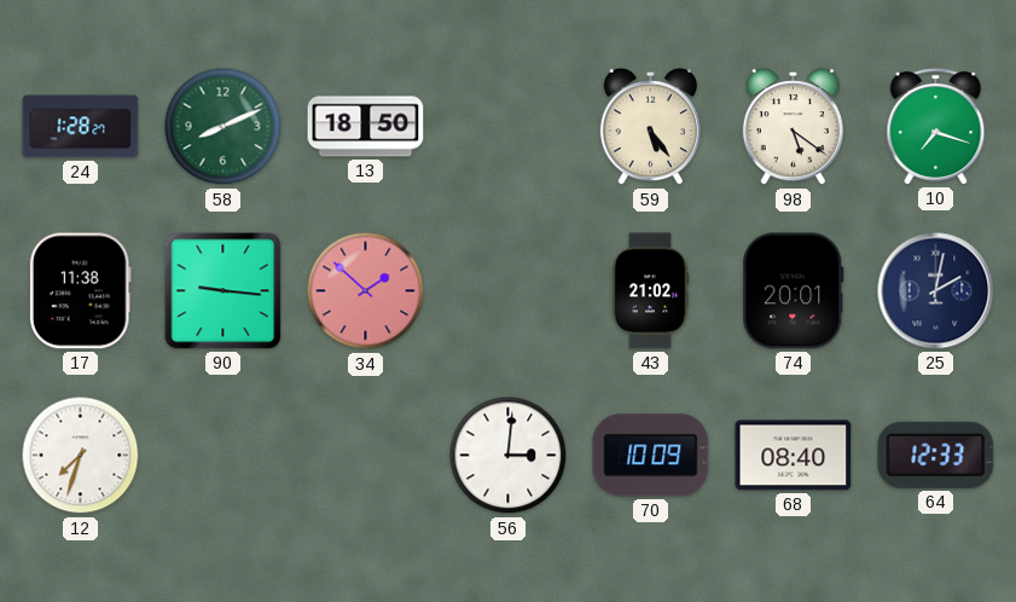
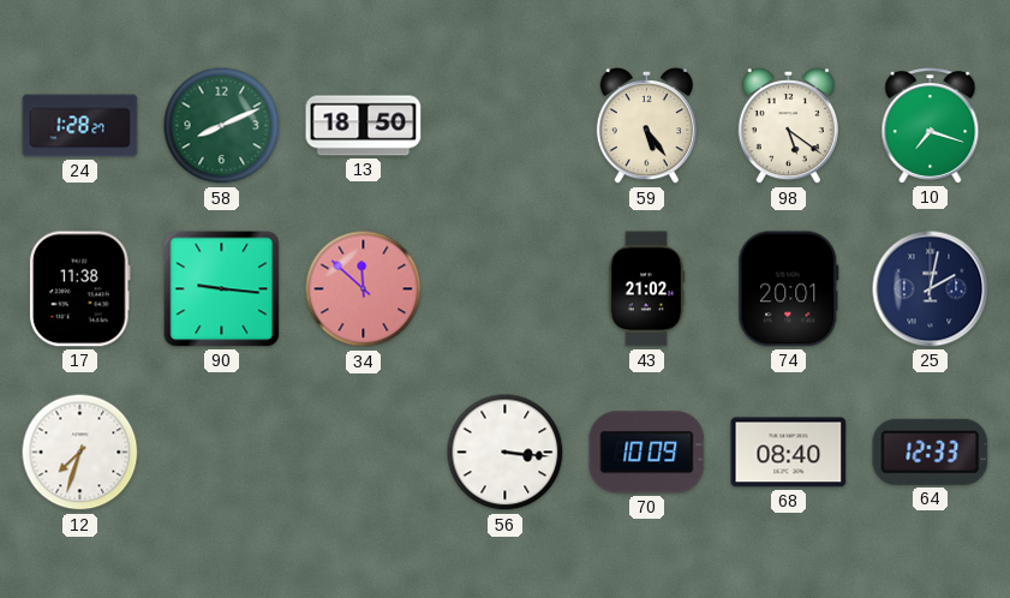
34: 1:52 -> 11:52
56: 3:01 -> 3:16
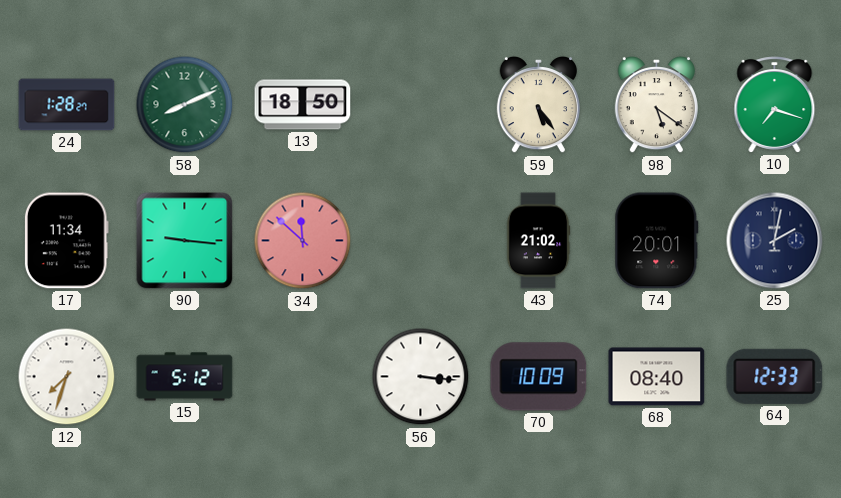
17: 11:38 -> 11:34
15: none -> 5:12
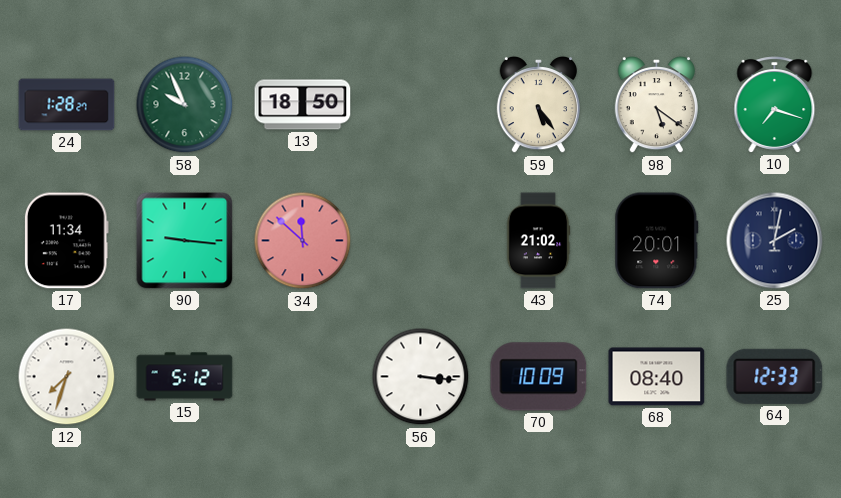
58: 8:11 -> 9:56
